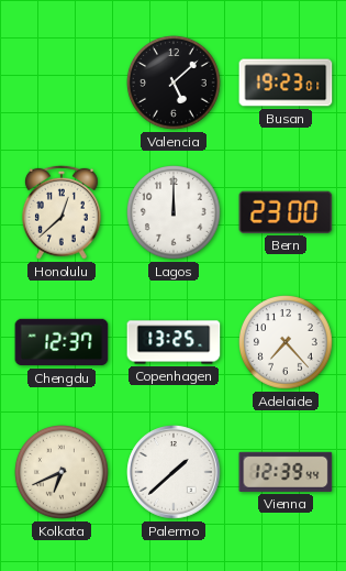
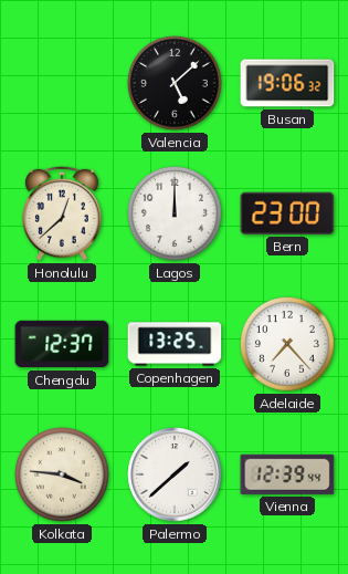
Busan: 19:23 -> 19:06
Kolkata: 6:41 -> 3:46
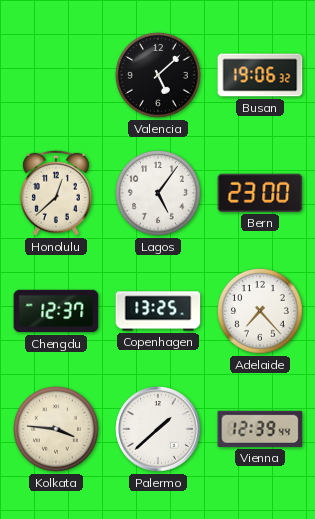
Lagos: 12:00 -> 5:06
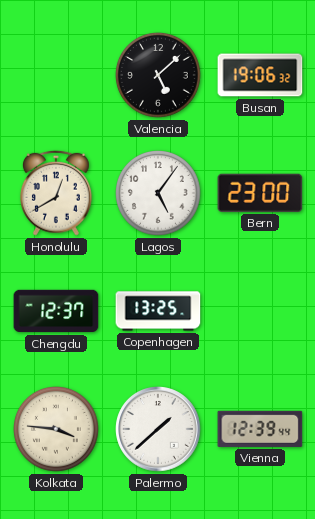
Honolulu: 12:38 -> 12:40
Adelaide: 7:23 -> none
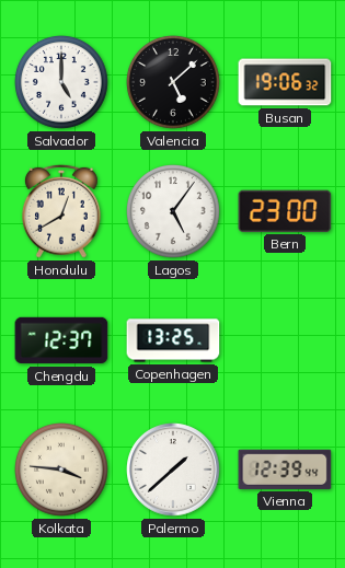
Salvador: none -> 5:00
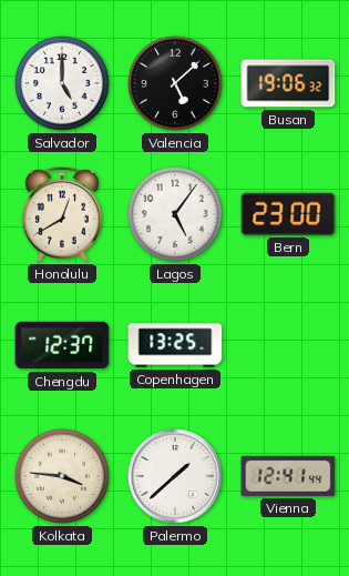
Vienna: 12:39 -> 12:41
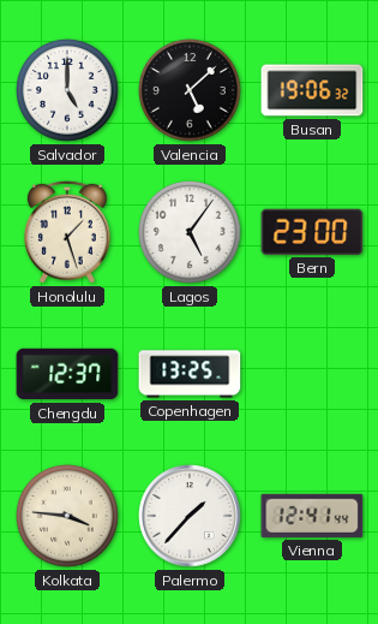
Honolulu: 12:40 -> 1:27
Palermo: 1:38 -> 1:37
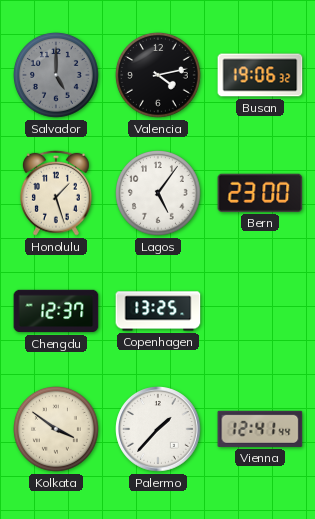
Salvador dial: white -> grey
Valencia: 5:08 -> 4:13
Kolkata: 3:46 -> 3:51
